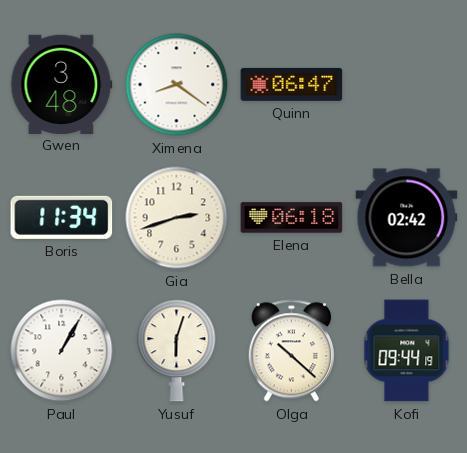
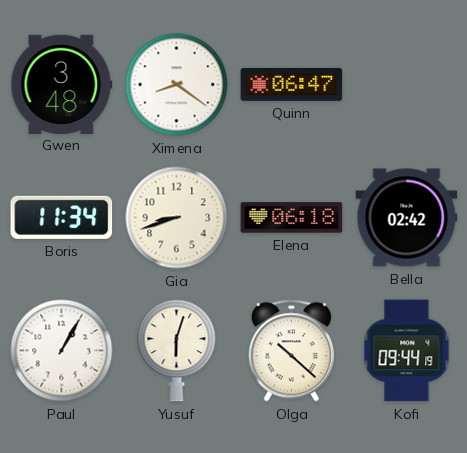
Gia: 2:42 -> 8:42
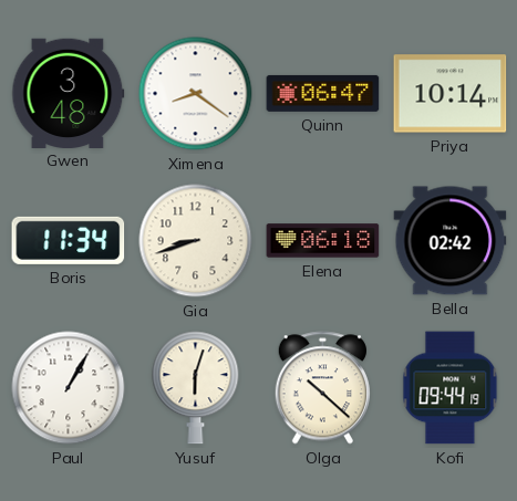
Priya: none -> 10:14
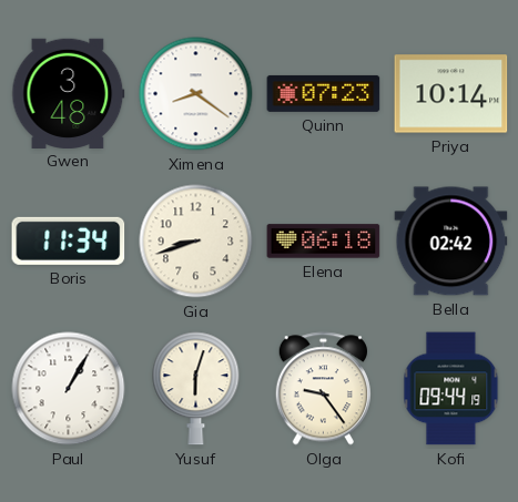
Quinn: 06:47 -> 07:23
Olga: 10:22 -> 9:24
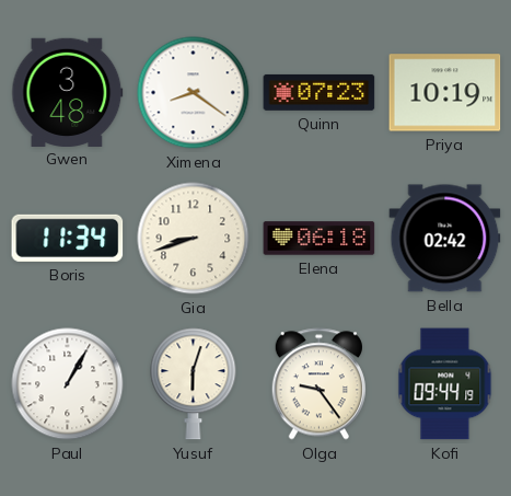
Priya: 10:14 -> 10:19
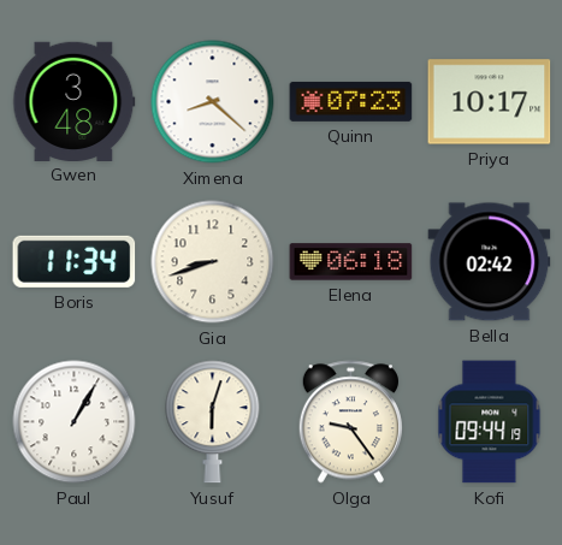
Ximena: 8:21 -> 8:22
Priya: 10:19 -> 10:17
